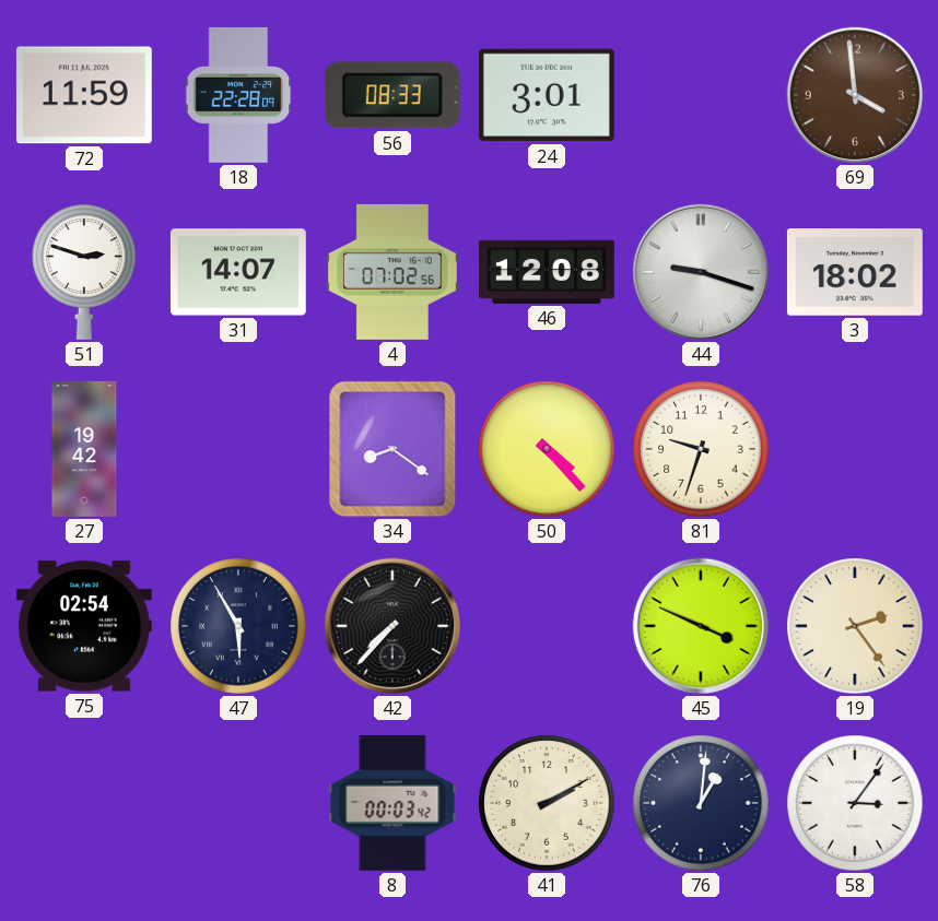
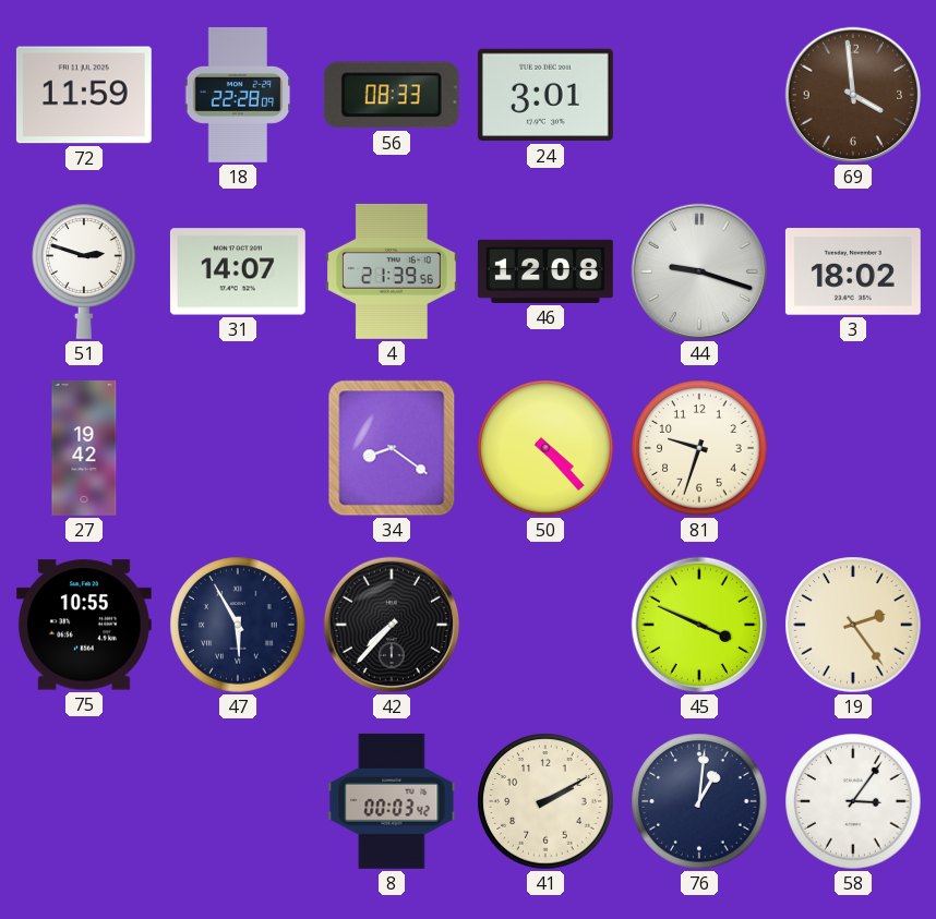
4: 07:02 -> 21:39
75: 02:54 -> 10:55
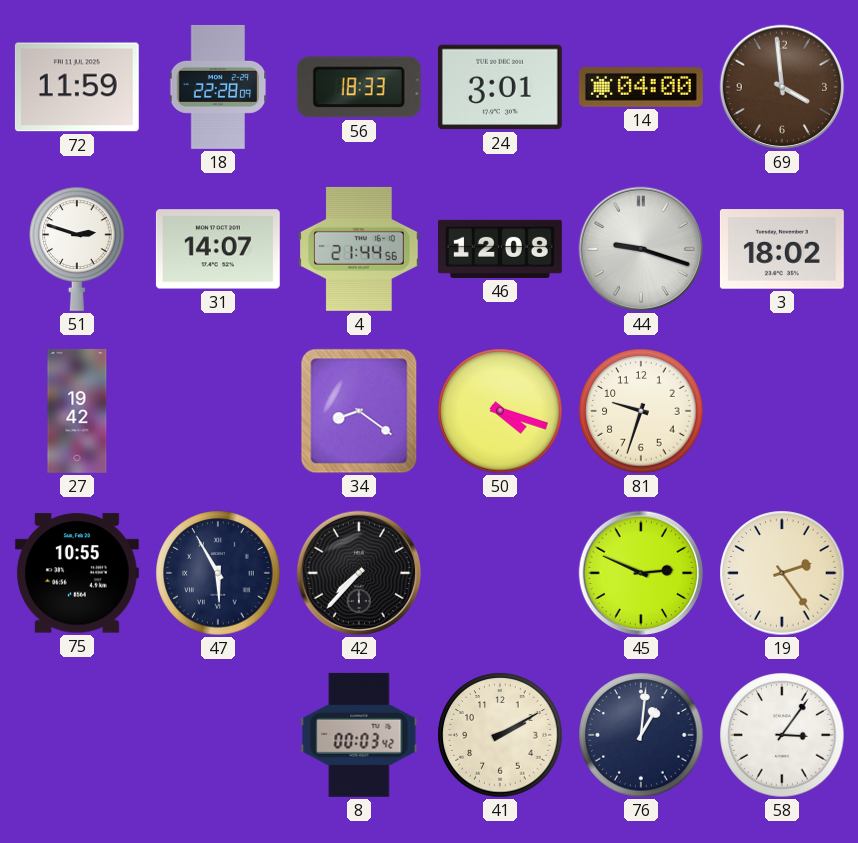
56: 08:33 -> 18:33
14: none -> 04:00
4: 21:39 -> 21:44
50: 4:23 -> 4:18
45: 3:49 -> 2:49
